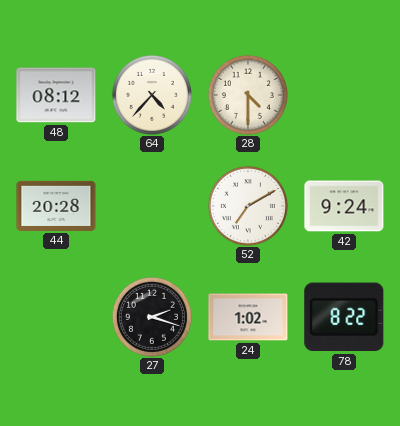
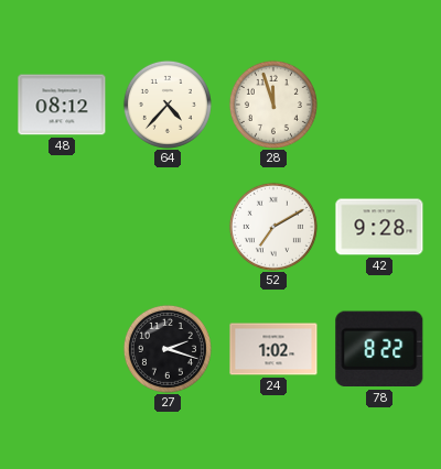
28: 4:30 -> 11:57
44: 20:28 -> none
42: 9:24 -> 9:28
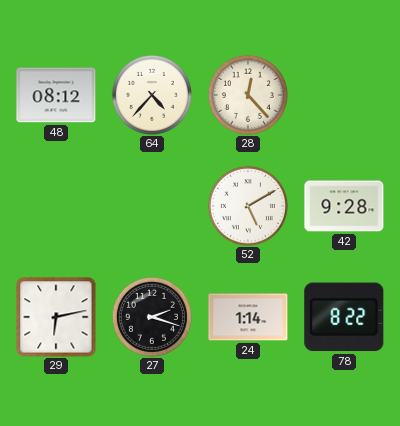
28: 11:57 -> 12:23
52: 7:10 -> 5:10
29: none -> 6:13
24: 1:02 -> 1:14
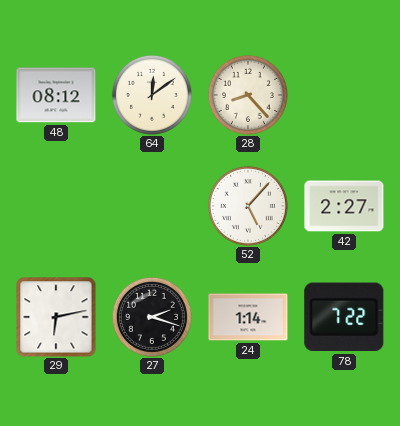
64: 4:37 -> 12:09
28: 12:23 -> 8:23
52: 5:10 -> 5:07
42: 9:28 -> 2:27
78: 8:22 -> 7:22
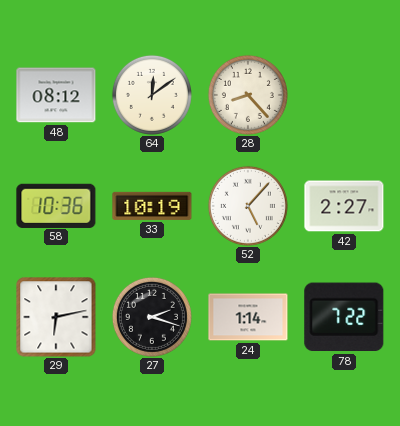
58: none -> 10:36
33: none -> 10:19
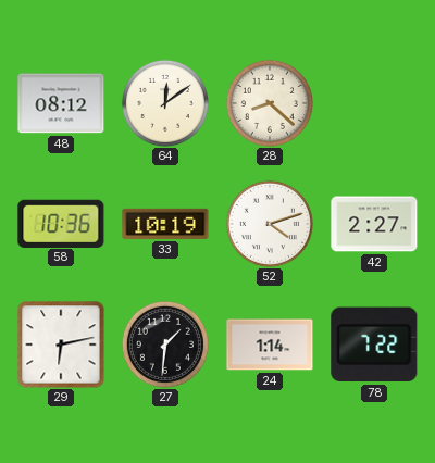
28: 8:23 -> 8:22
52: 5:07 -> 4:12
27: 2:18 -> 1:31
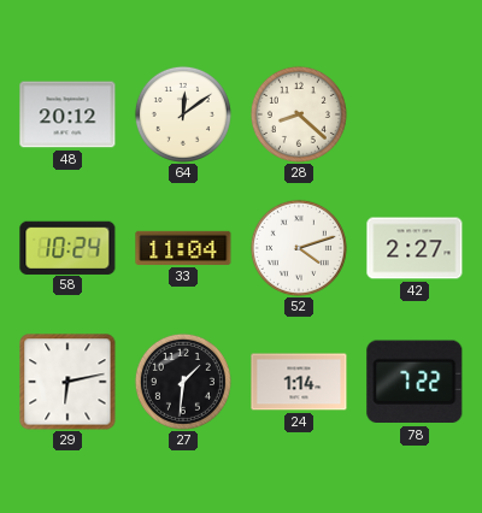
48: 08:12 -> 20:12
58: 10:36 -> 10:24
33: 10:19 -> 11:04
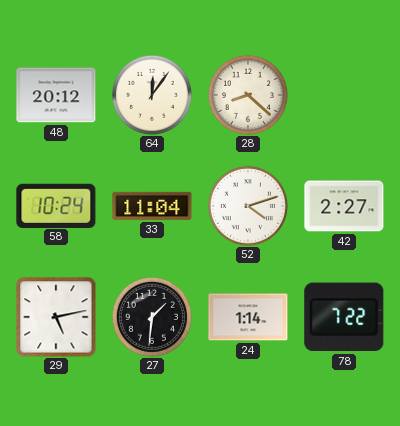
64: 12:09 -> 12:06
29: 6:13 -> 5:13
